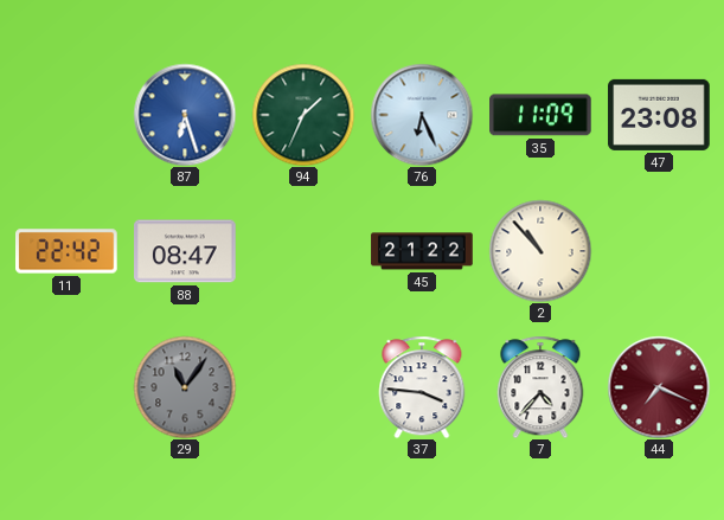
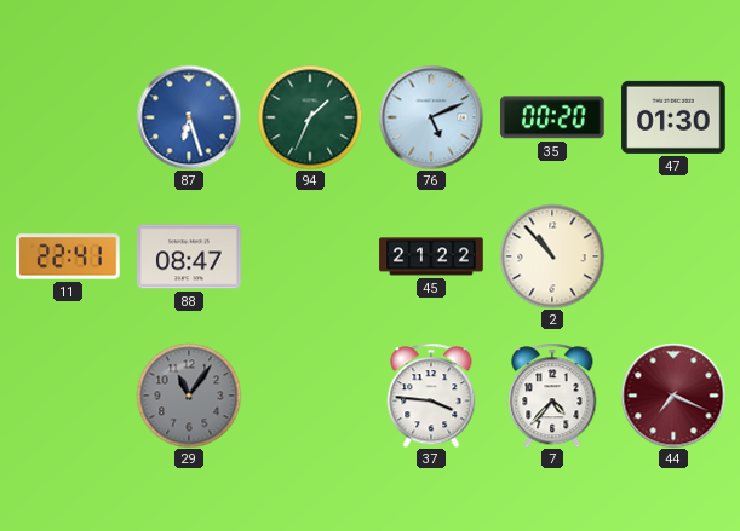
76: 6:26 -> 5:11
35: 11:09 -> 00:20
47: 23:08 -> 01:30
11: 22:42 -> 22:41
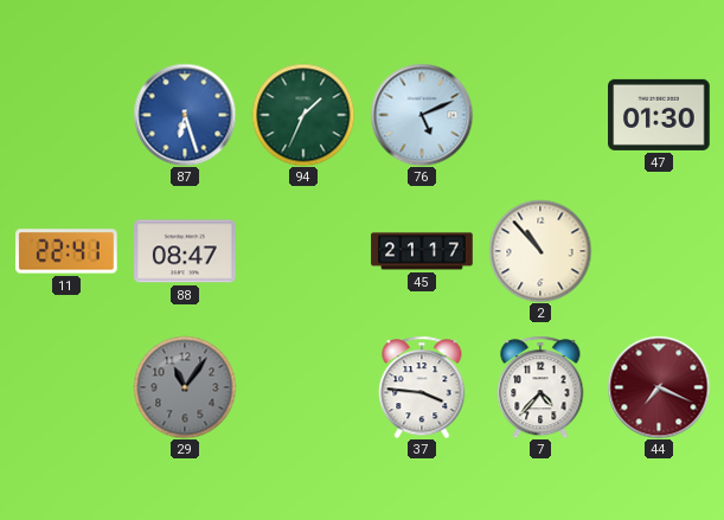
35: 00:20 -> none
45: 21:22 -> 21:17
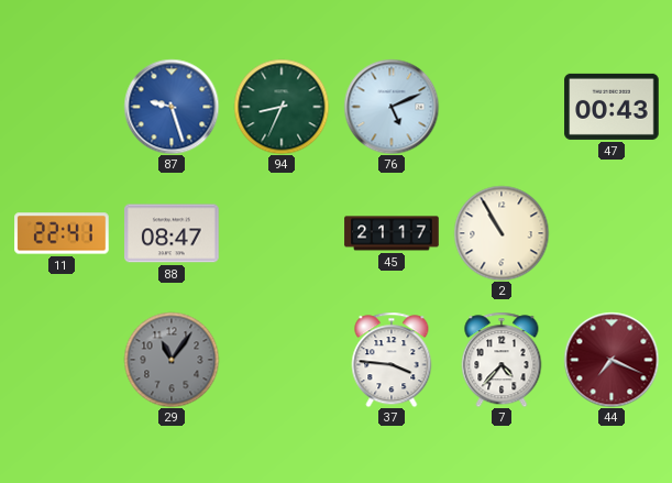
87: 6:27 -> 9:27
94: 1:34 -> 8:34
47: 01:30 -> 00:43
2: 10:53 -> 10:55
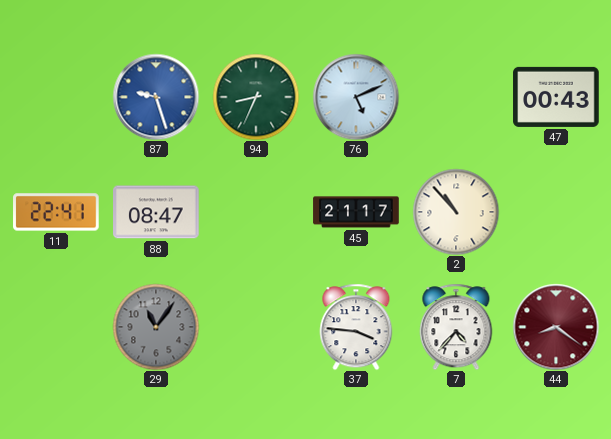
2: 10:55 -> 10:53
44: 7:19 -> 8:21
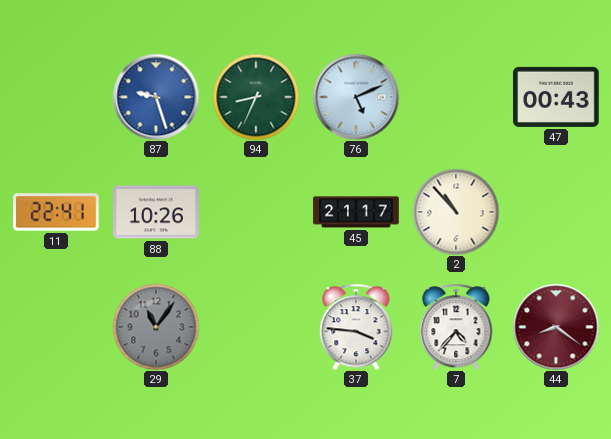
88: 08:47 -> 10:26
